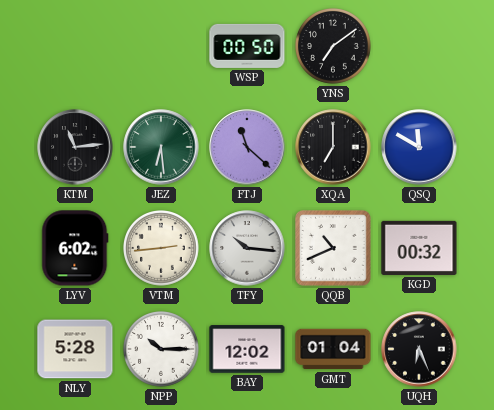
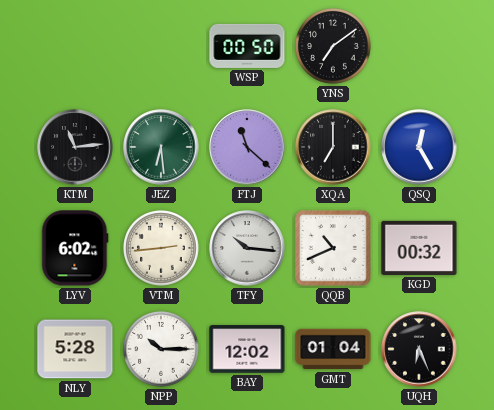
QSQ: 11:50 -> 12:25
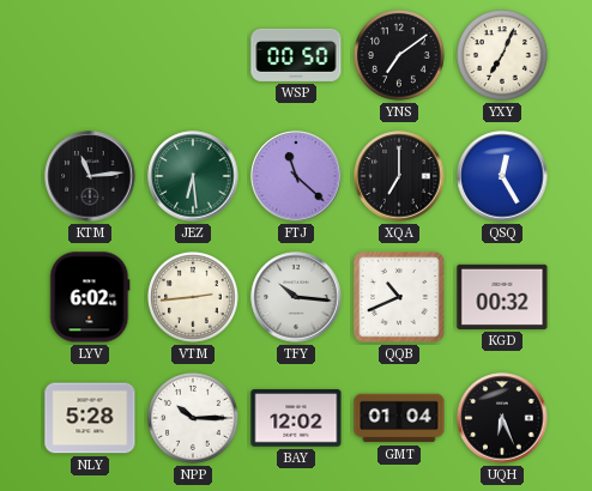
YXY: none -> 7:04
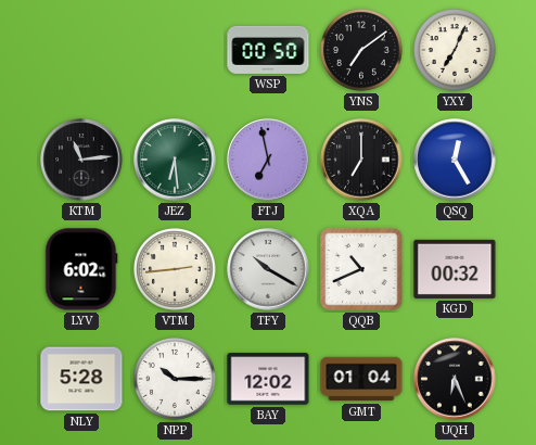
FTJ: 11:22 -> 6:58
TFY: 10:16 -> 10:20
